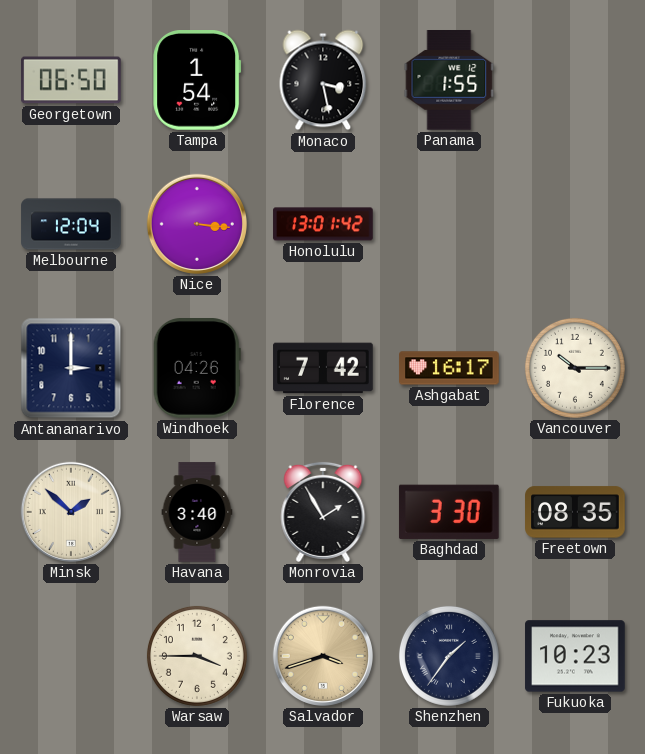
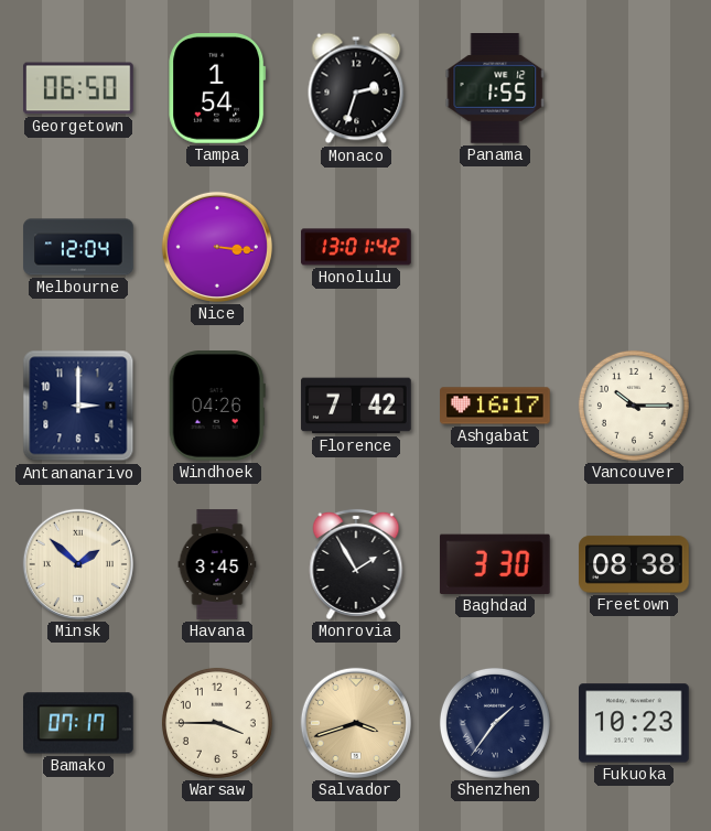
Monaco: 3:28 -> 2:33
Havana: 3:40 -> 3:45
Freetown: 08:35 -> 08:38
Bamako: none -> 07:17
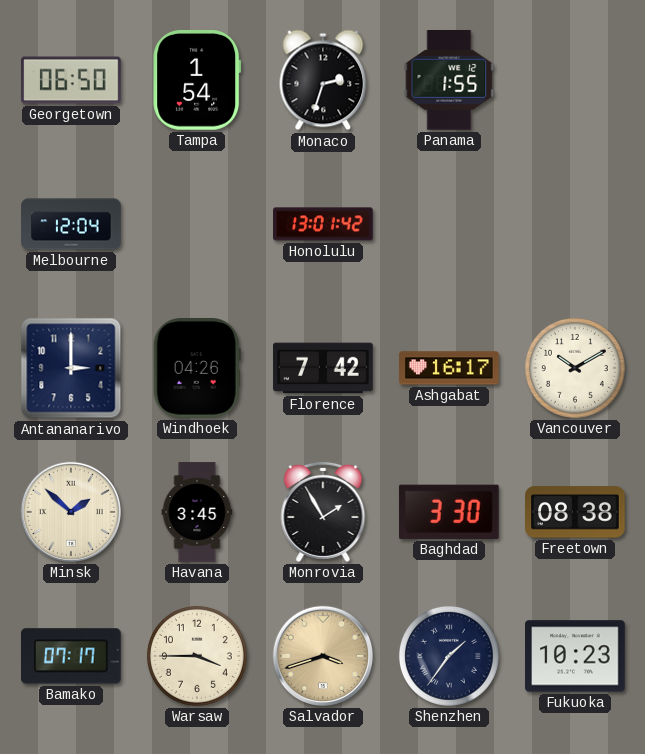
Nice: 3:16 -> none
Vancouver: 10:15 -> 10:10
